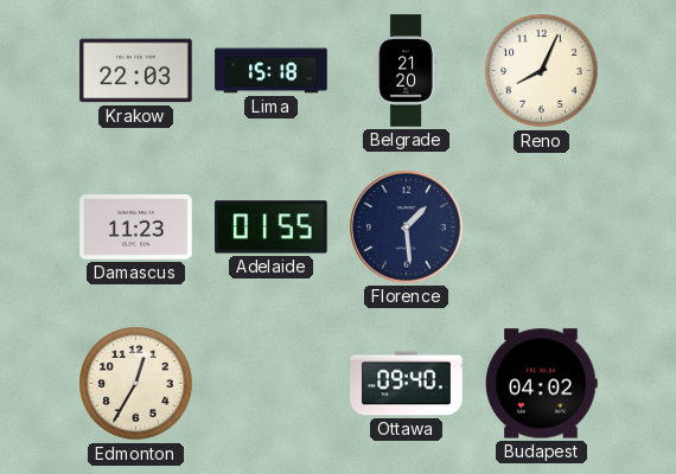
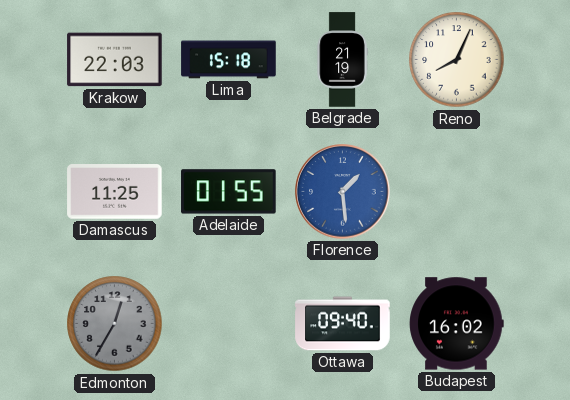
Belgrade: 21:20 -> 21:19
Damascus: 11:23 -> 11:25
Florence dial: navy -> blue
Edmonton dial: cream -> grey
Budapest: 04:02 -> 16:02
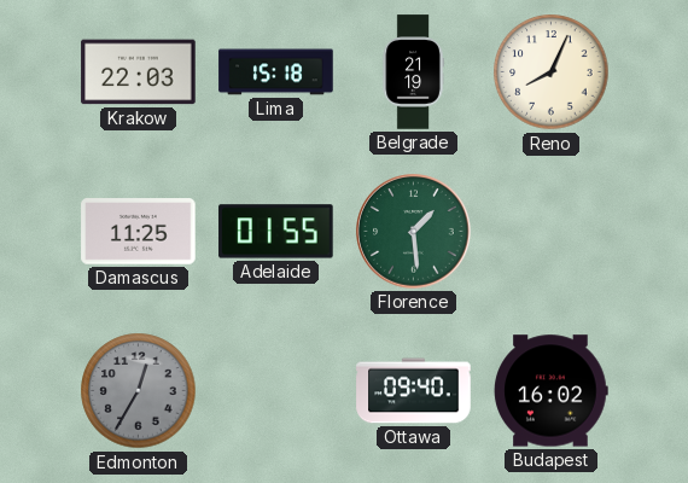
Florence dial: blue -> green
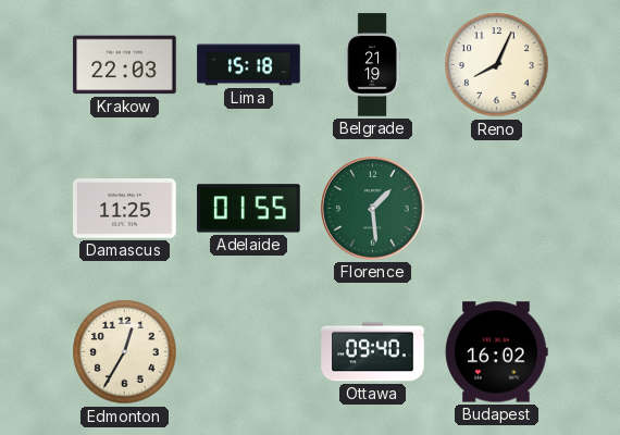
Edmonton dial: grey -> cream
